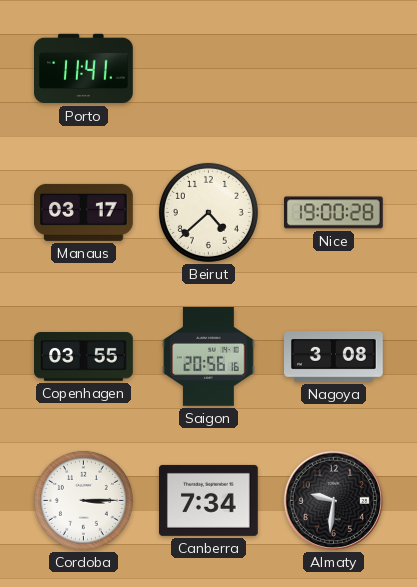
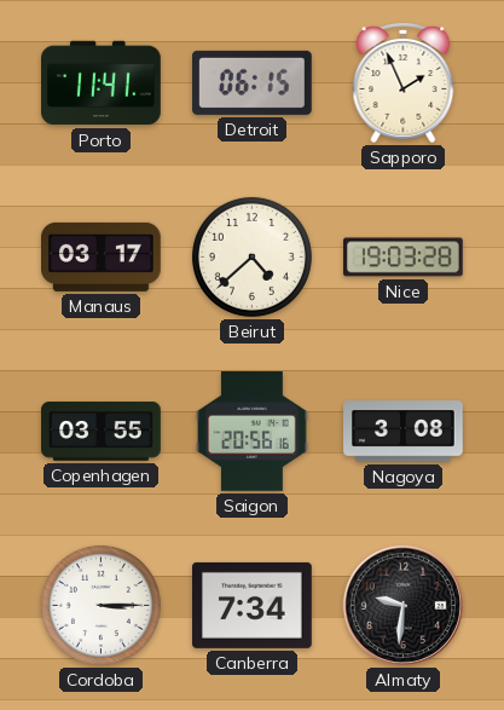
Detroit: none -> 06:15
Sapporo: none -> 1:56
Nice: 19:00 -> 19:03
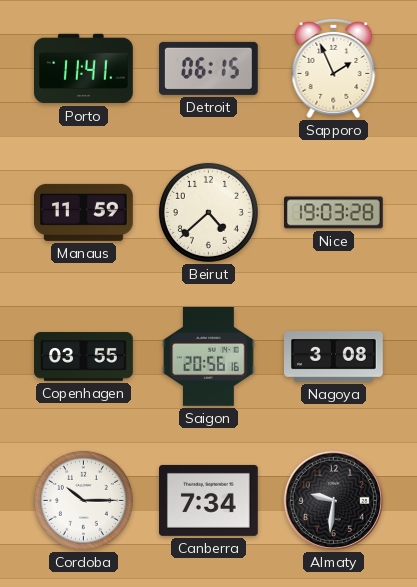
Manaus: 03:17 -> 11:59
Cordoba: 3:15 -> 10:15
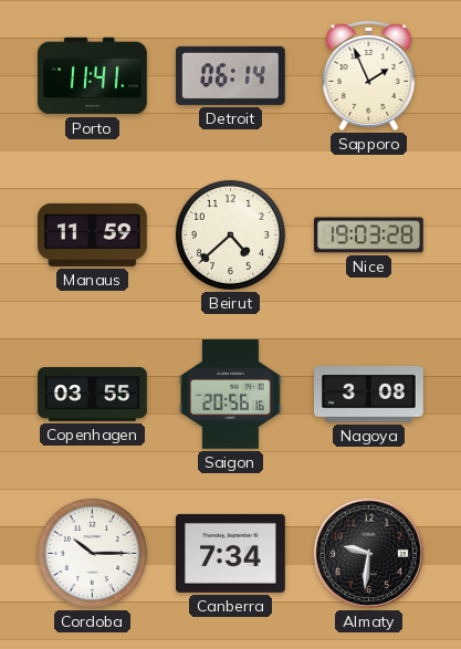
Detroit: 06:15 -> 06:14
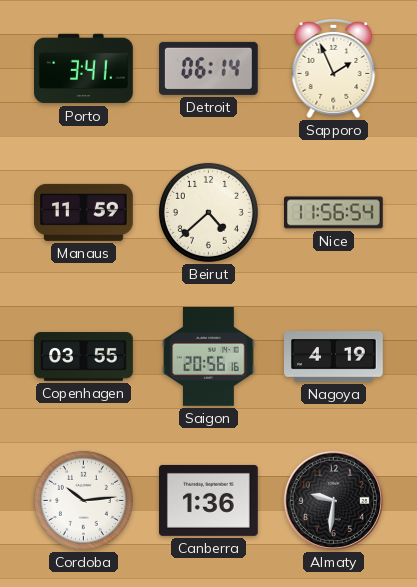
Porto: 11:41 -> 3:41
Nice: 19:03 -> 11:56
Nagoya: 3:08 -> 4:19
Cordoba: 10:15 -> 10:14
Canberra: 7:34 -> 1:36
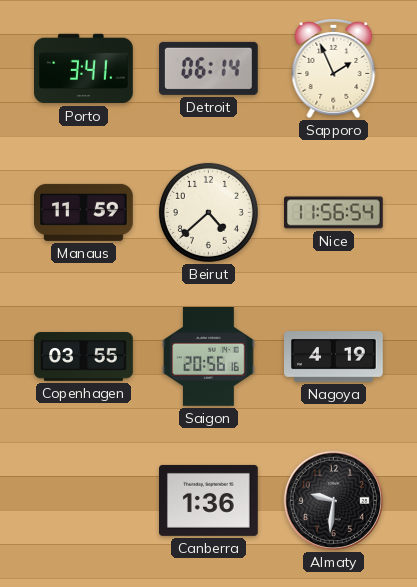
Cordoba: 10:14 -> none
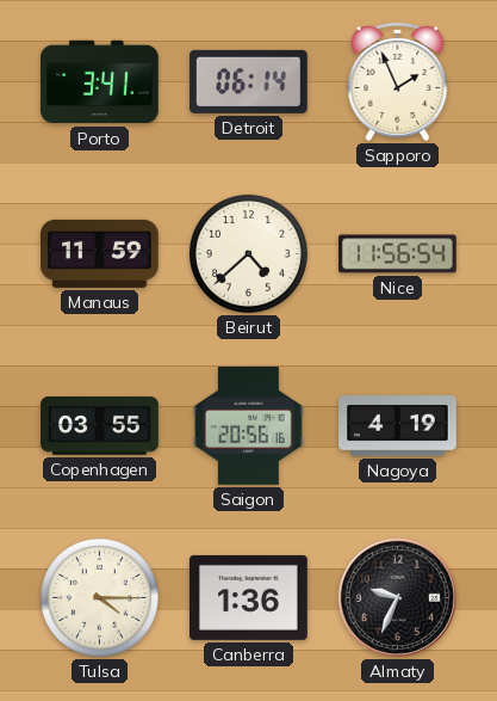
Tulsa: none -> 4:15
Almaty: 9:31 -> 9:34
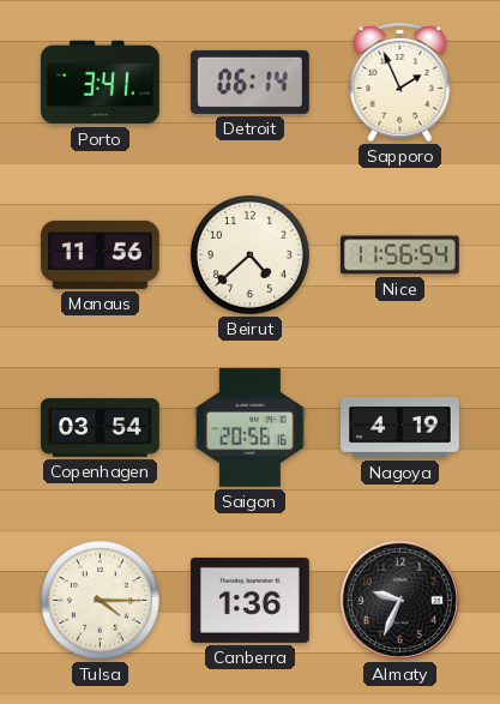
Manaus: 11:59 -> 11:56
Copenhagen: 03:55 -> 03:54
